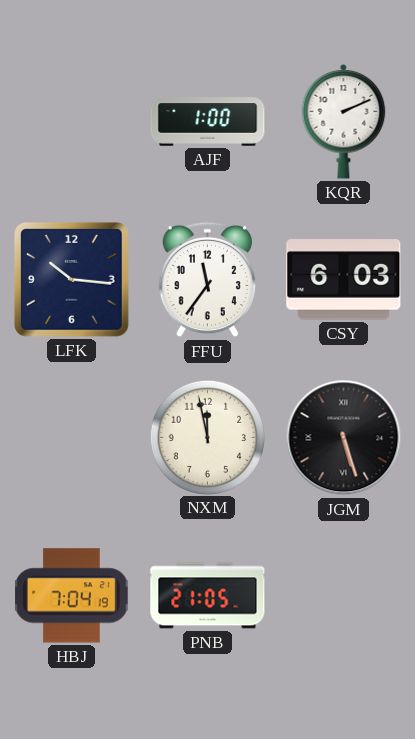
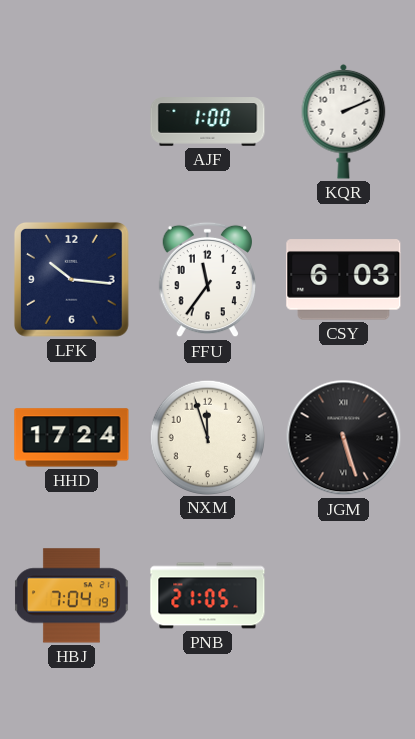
HHD: none -> 17:24
NXM: 11:58 -> 11:57
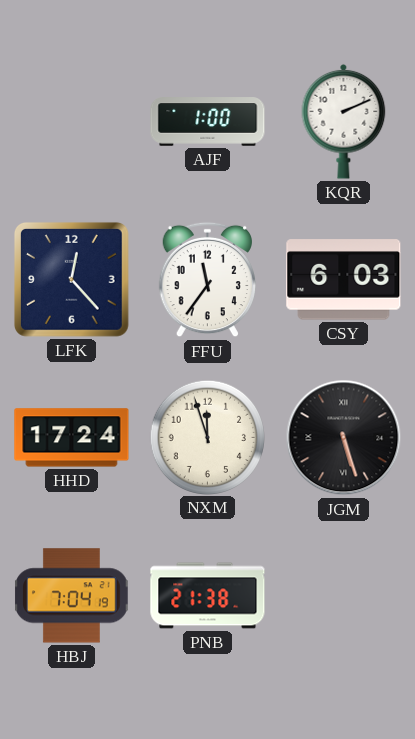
LFK: 10:16 -> 12:23
PNB: 21:05 -> 21:38
